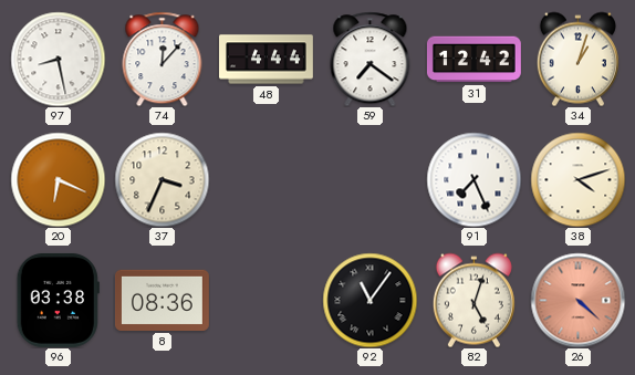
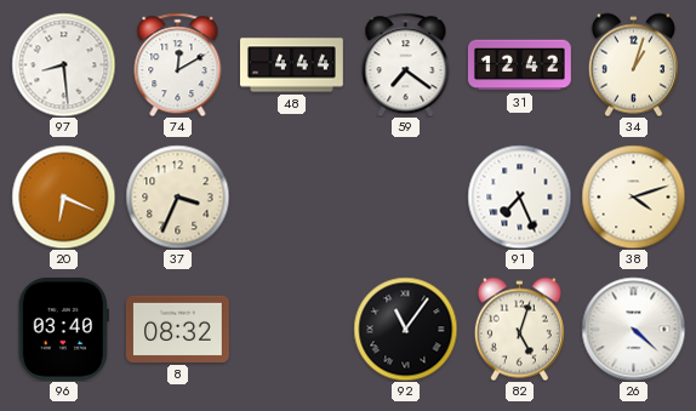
97: 8:28 -> 8:29
74: 12:07 -> 12:10
96: 03:38 -> 03:40
8: 08:36 -> 08:32
26 dial: salmon -> white
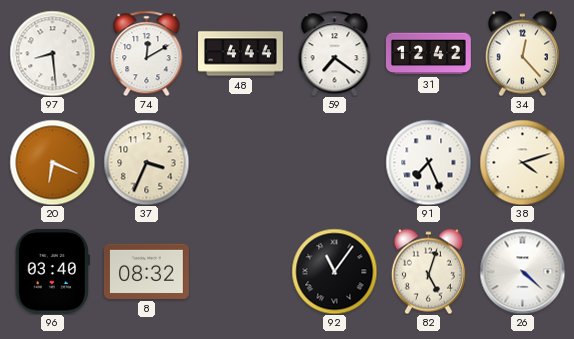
34: 1:03 -> 12:23
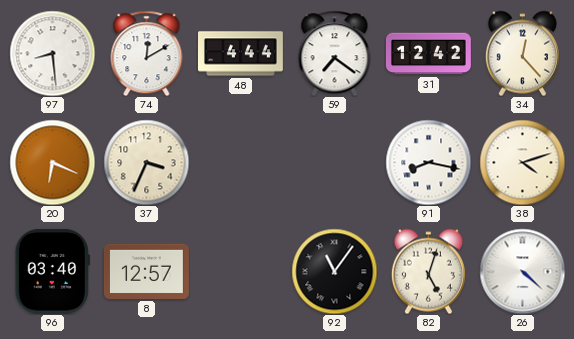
91: 7:26 -> 8:17
8: 08:32 -> 12:57
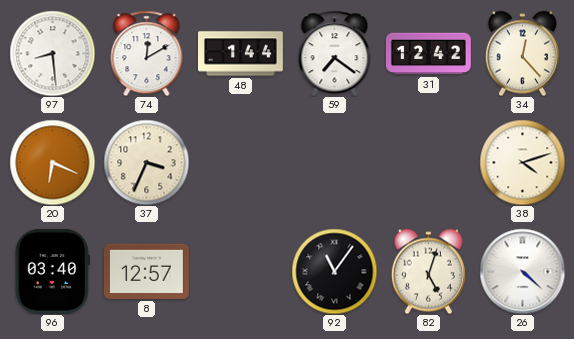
48: 4:44 -> 1:44
91: 8:17 -> none
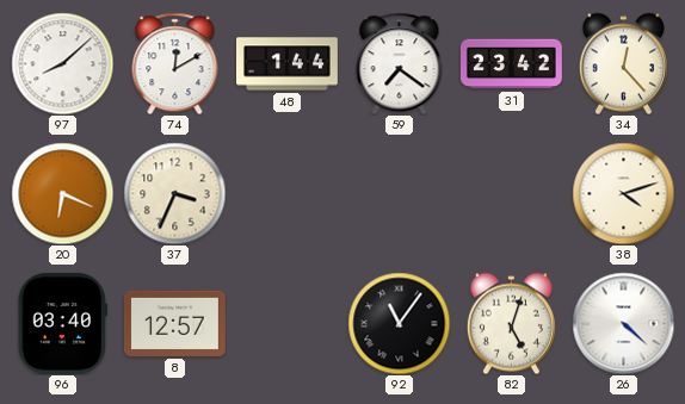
97: 8:29 -> 8:08
31: 12:42 -> 23:42
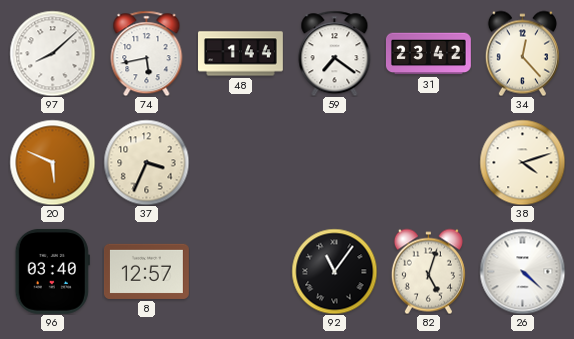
74: 12:10 -> 5:43
20: 6:19 -> 5:49
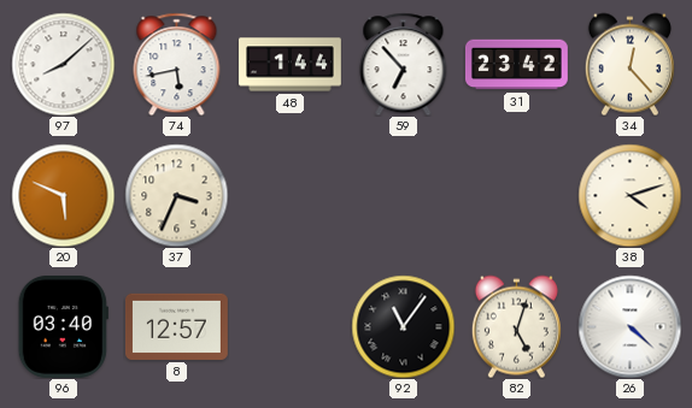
59: 7:21 -> 6:53
